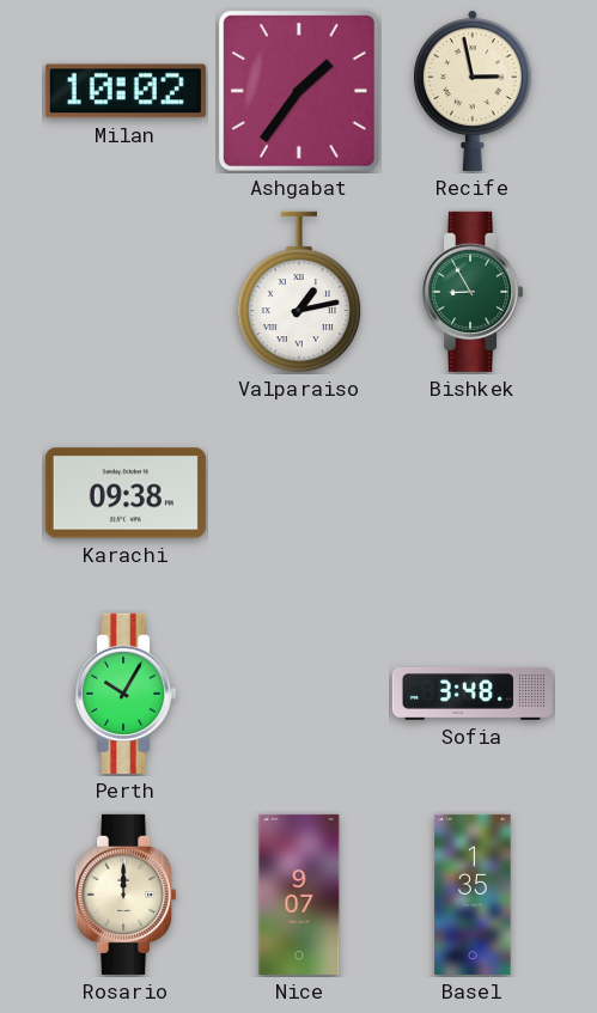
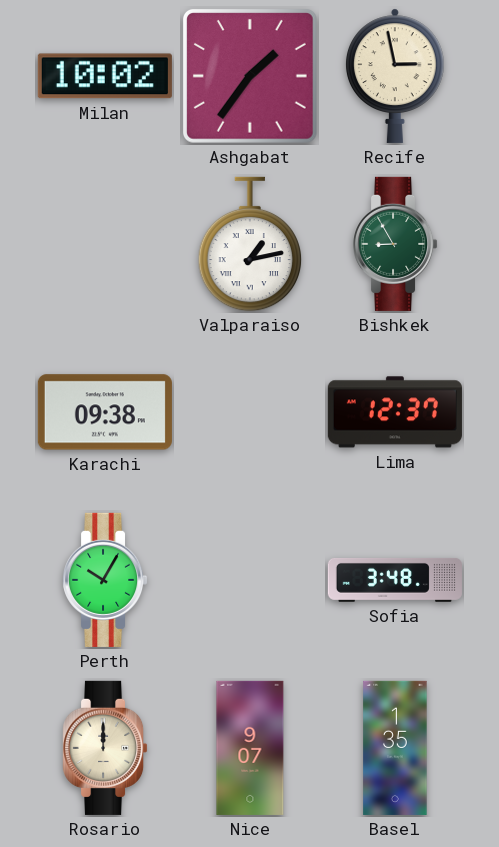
Lima: none -> 12:37
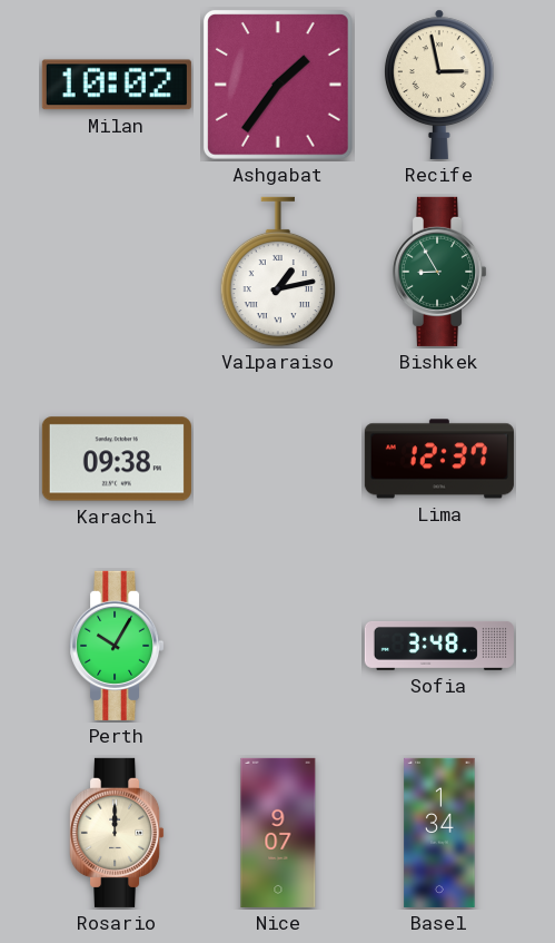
Basel: 1:35 -> 1:34
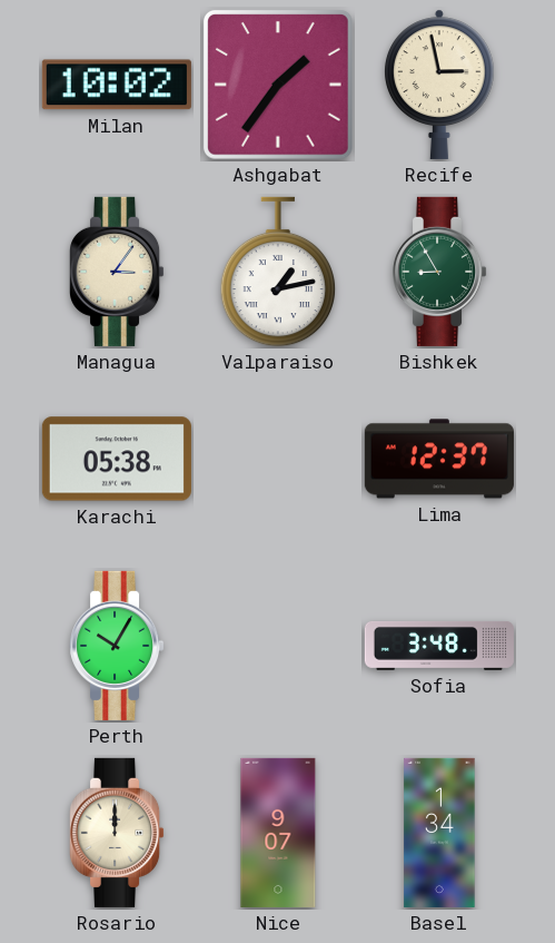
Managua: none -> 3:06
Karachi: 09:38 -> 05:38
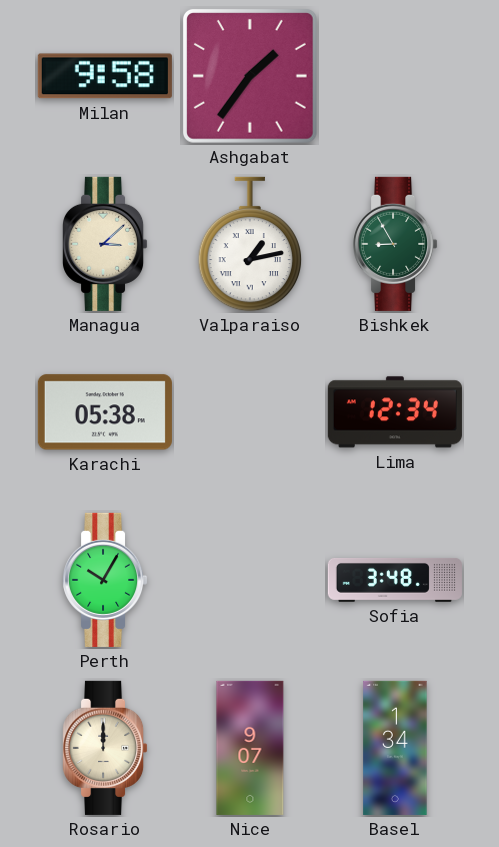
Milan: 10:02 -> 9:58
Recife: 2:58 -> none
Managua: 3:06 -> 3:08
Lima: 12:37 -> 12:34
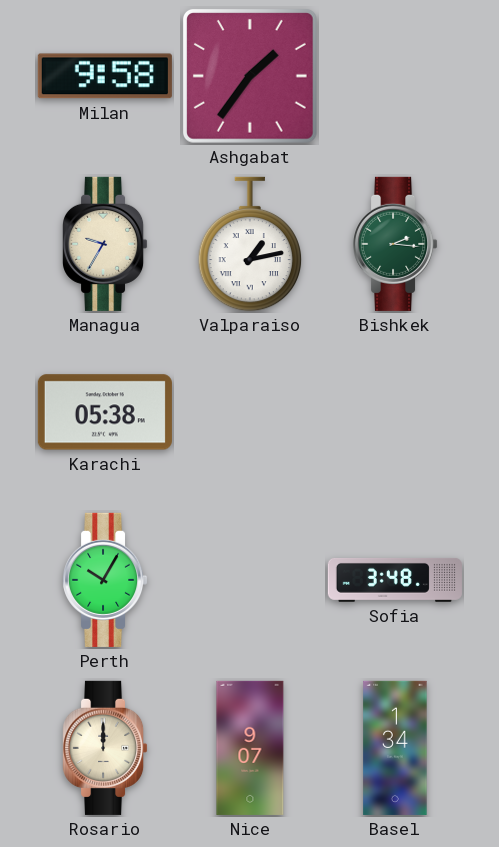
Managua: 3:08 -> 9:35
Bishkek: 8:55 -> 2:16
Lima: 12:34 -> none
